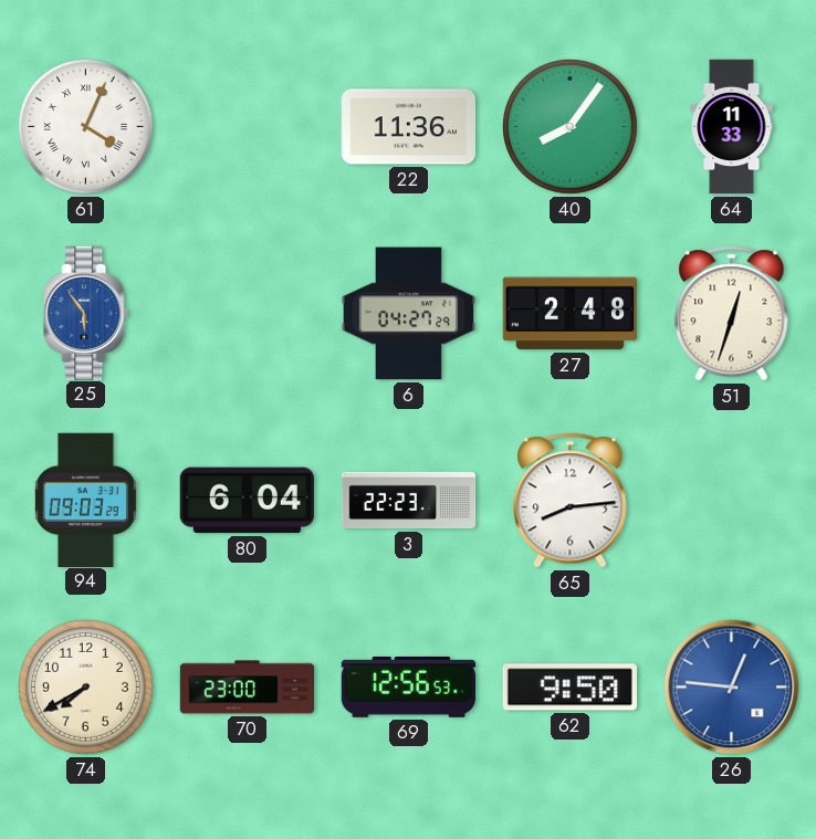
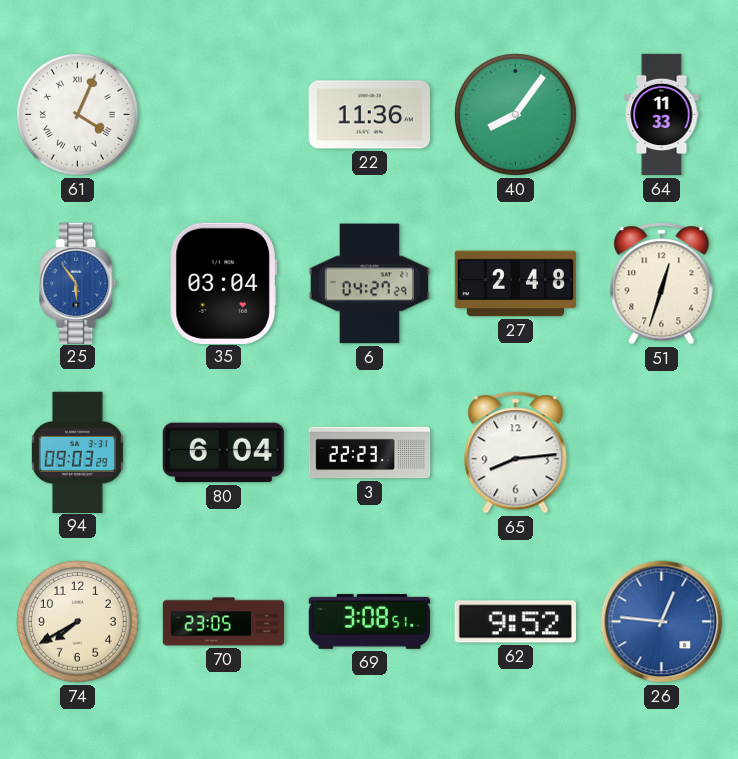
35: none -> 03:04
70: 23:00 -> 23:05
69: 12:56 -> 3:08
62: 9:50 -> 9:52
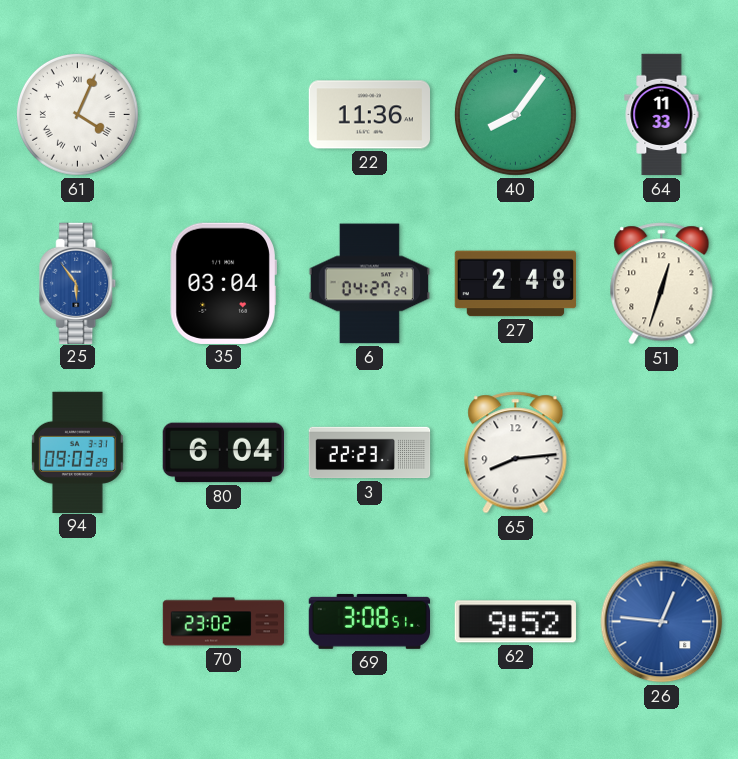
74: 7:40 -> none
70: 23:05 -> 23:02
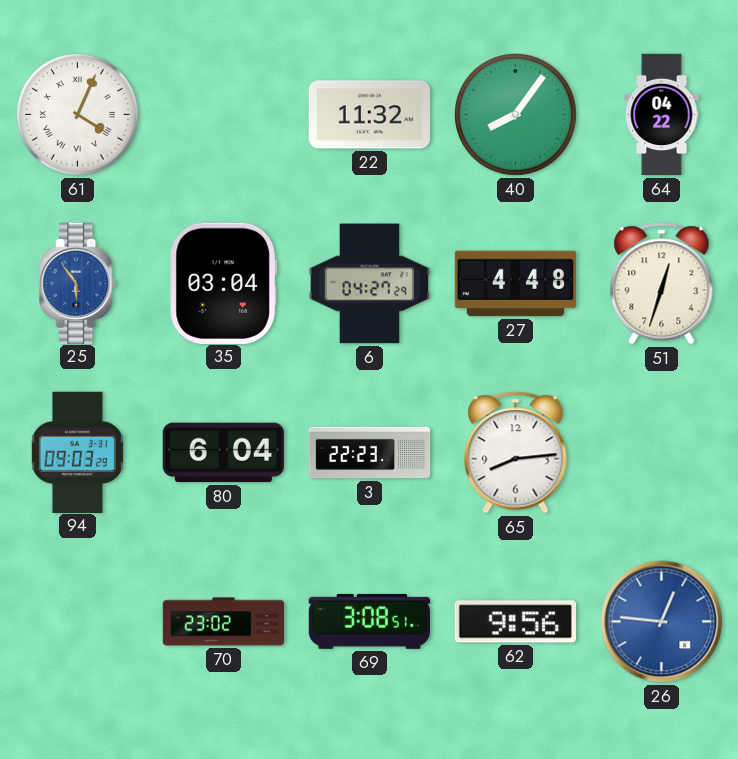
22: 11:36 -> 11:32
64: 11:33 -> 04:22
27: 2:48 -> 4:48
62: 9:52 -> 9:56
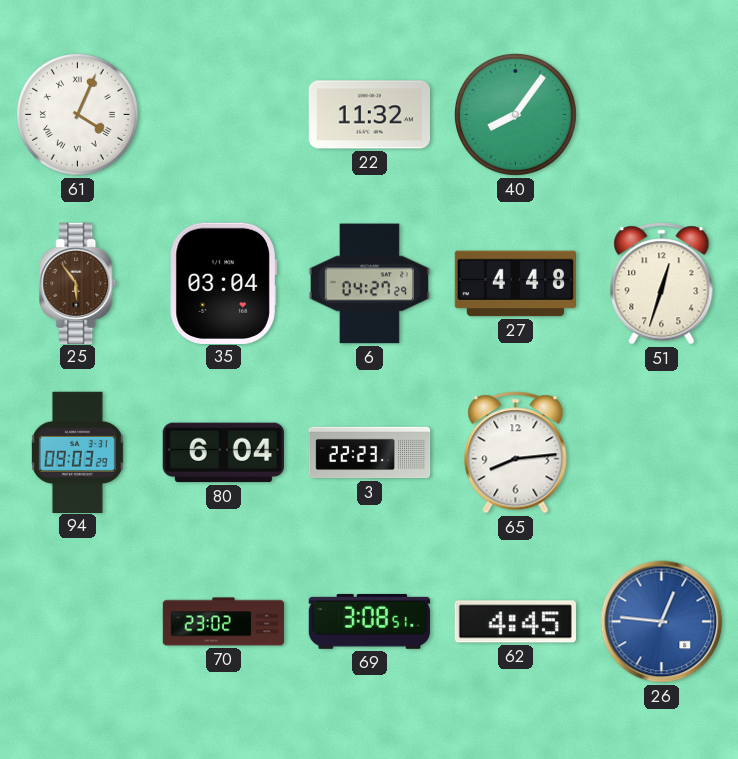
64: 04:22 -> none
25 dial: blue -> brown
62: 9:56 -> 4:45
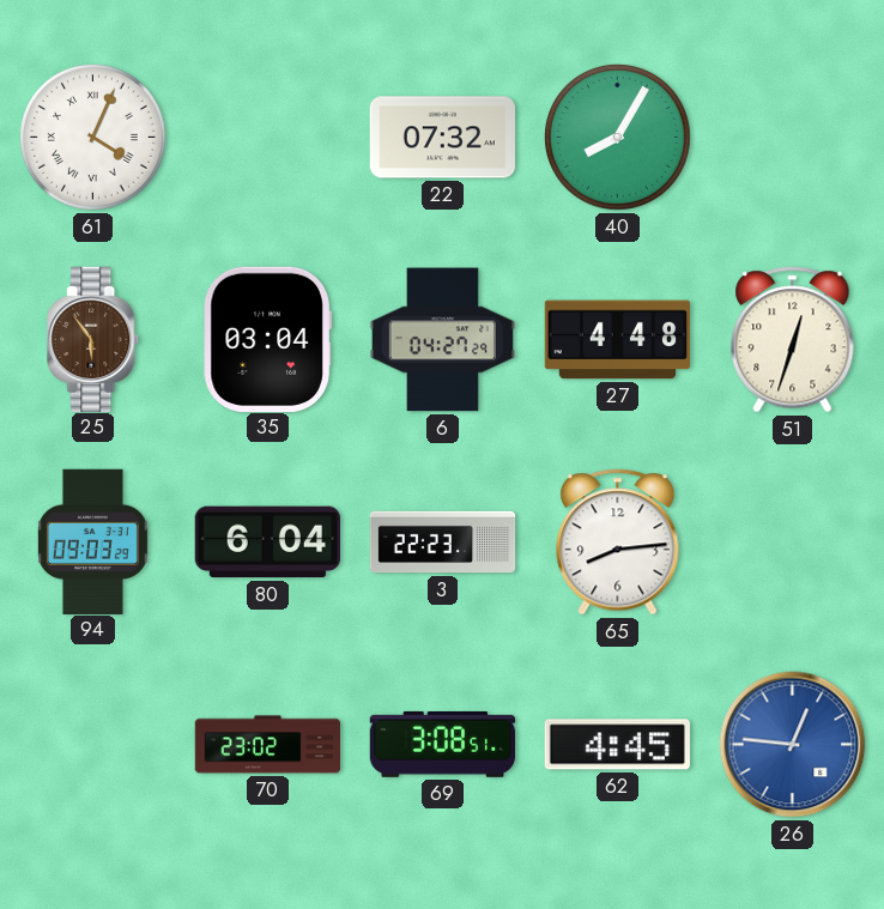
22: 11:32 -> 07:32
40: 8:06 -> 8:05
